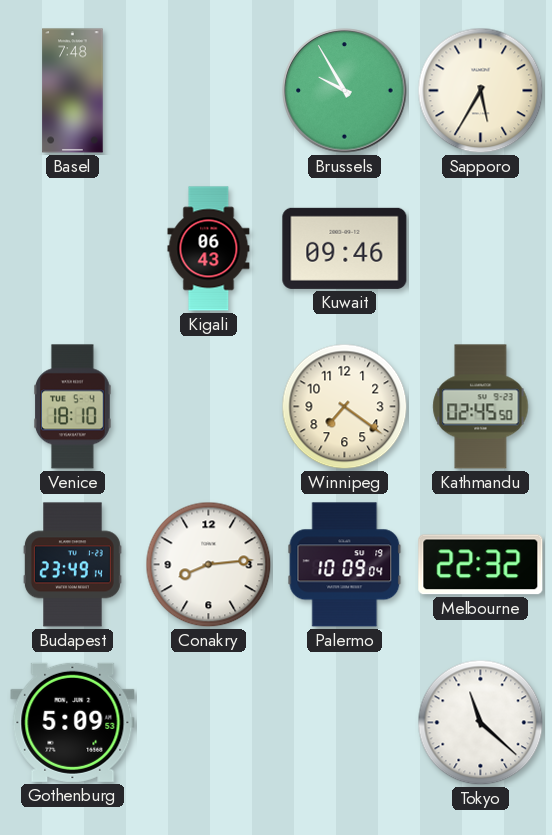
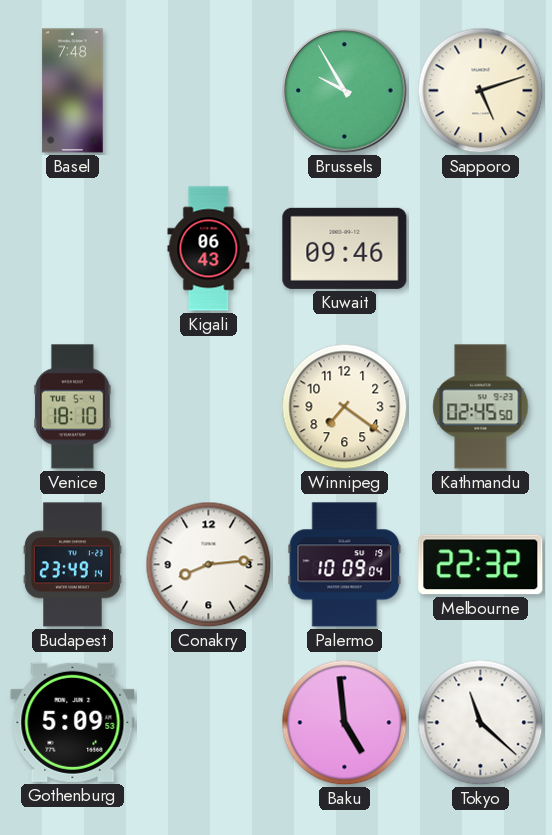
Sapporo: 5:35 -> 5:12
Baku: none -> 4:59
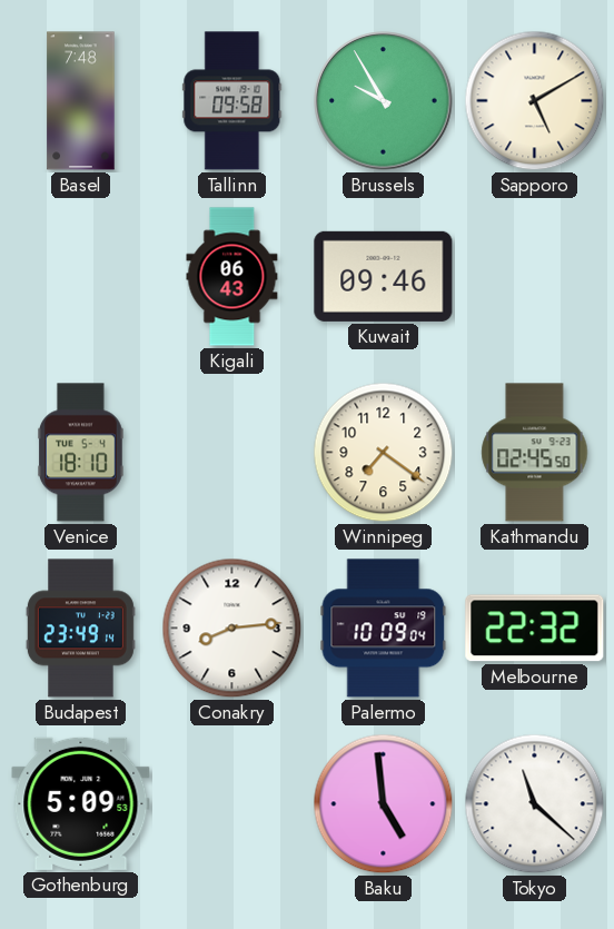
Tallinn: none -> 09:58
Sapporo: 5:12 -> 5:10
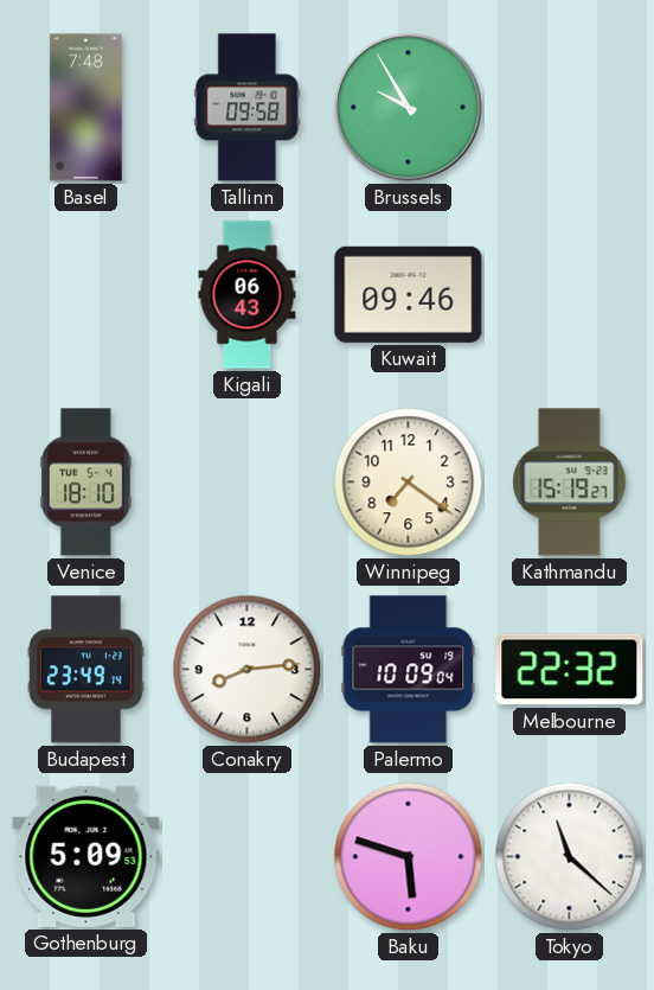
Sapporo: 5:10 -> none
Kathmandu: 02:45 -> 15:19
Baku: 4:59 -> 5:48
